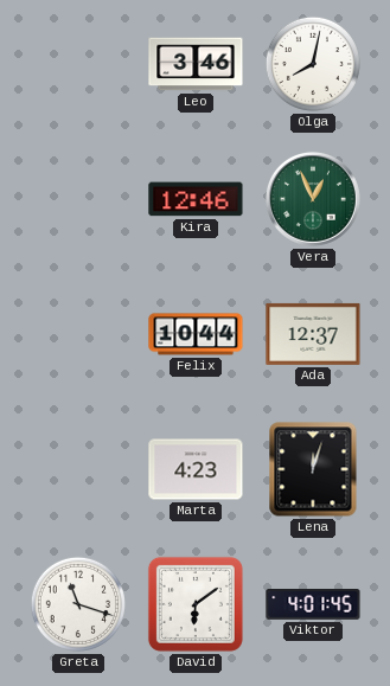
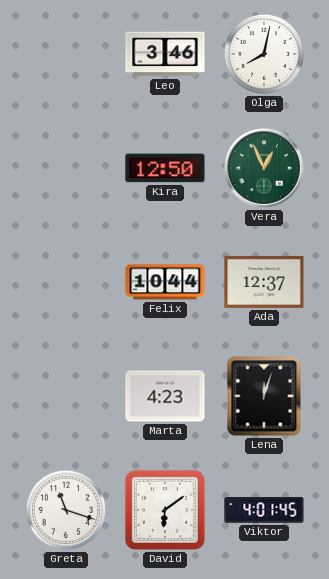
Kira: 12:46 -> 12:50
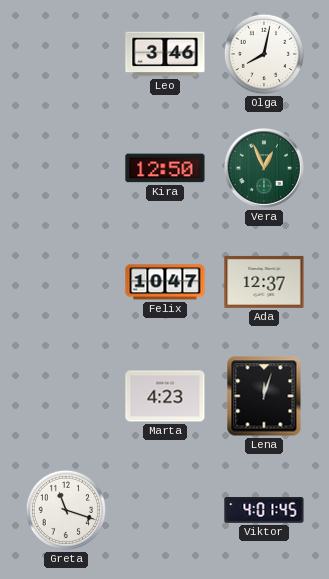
Felix: 10:44 -> 10:47
David: 6:09 -> none
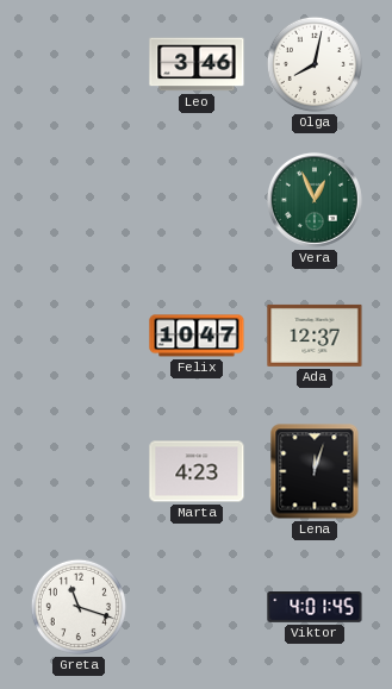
Kira: 12:50 -> none
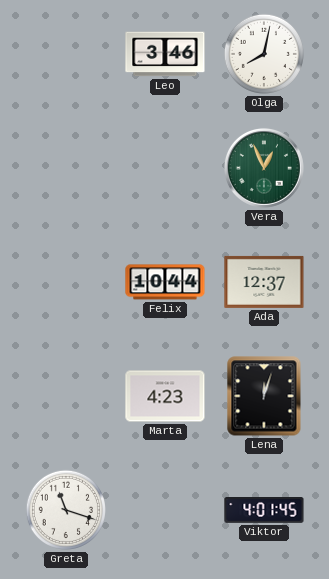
Felix: 10:47 -> 10:44
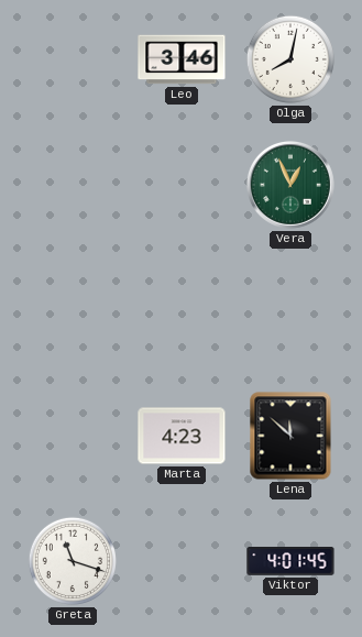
Felix: 10:44 -> none
Ada: 12:37 -> none
Lena: 12:03 -> 11:52
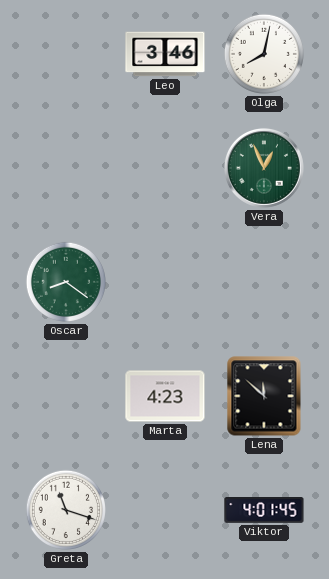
Oscar: none -> 8:21
